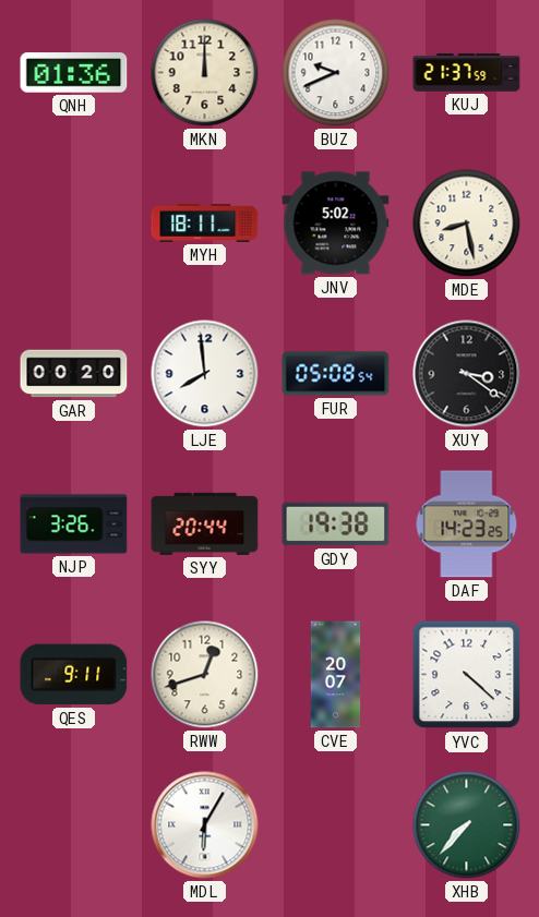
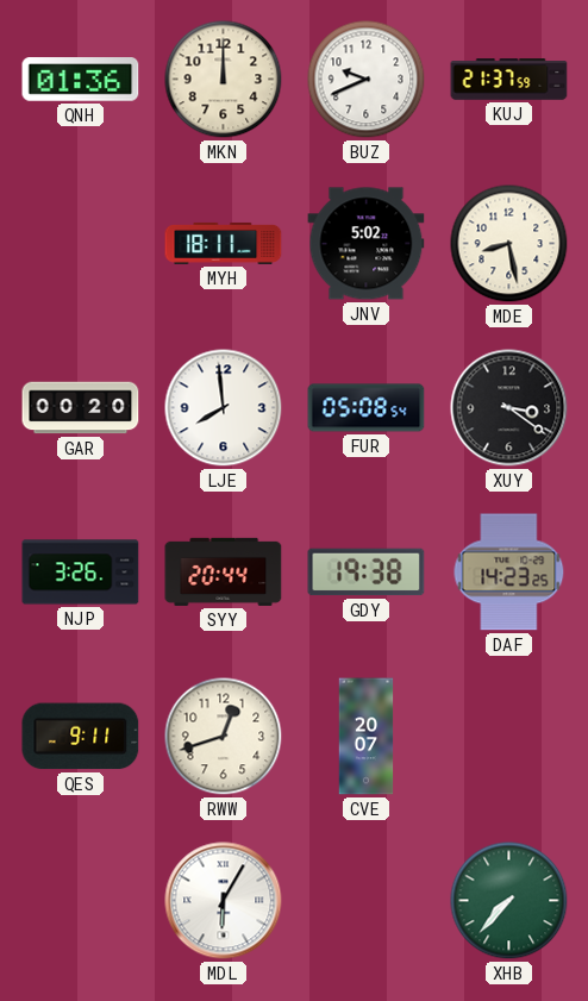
YVC: 4:22 -> none
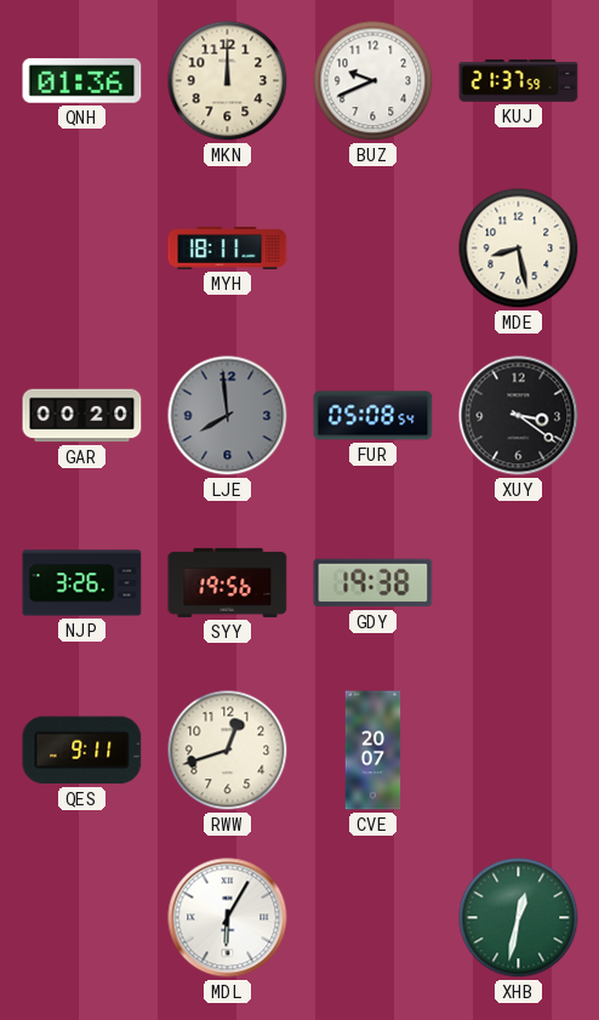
JNV: 5:02 -> none
LJE dial: white -> grey
SYY: 20:44 -> 19:56
DAF: 14:23 -> none
XHB: 7:37 -> 12:32
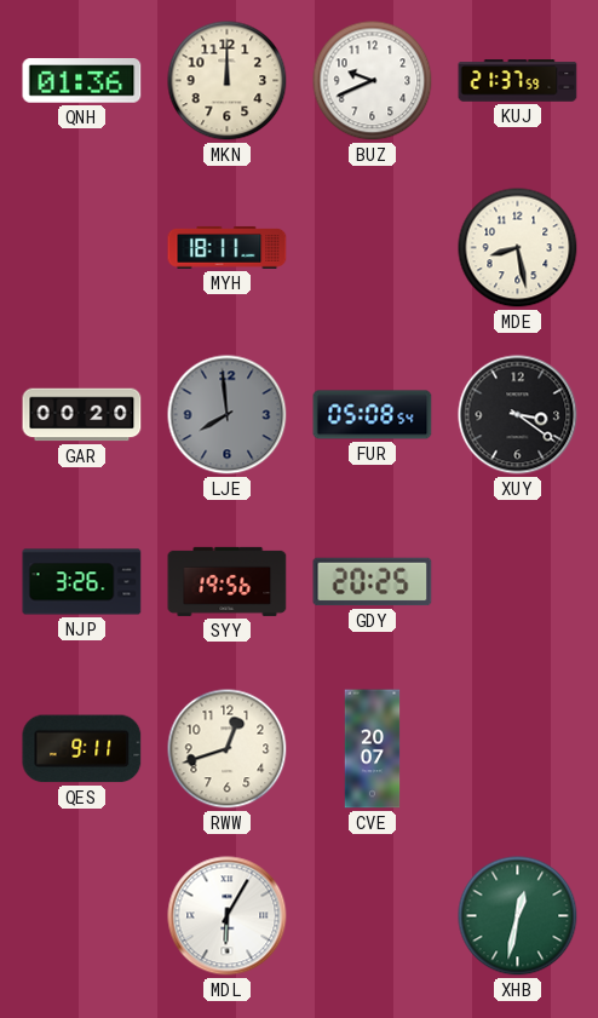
GDY: 19:38 -> 20:25
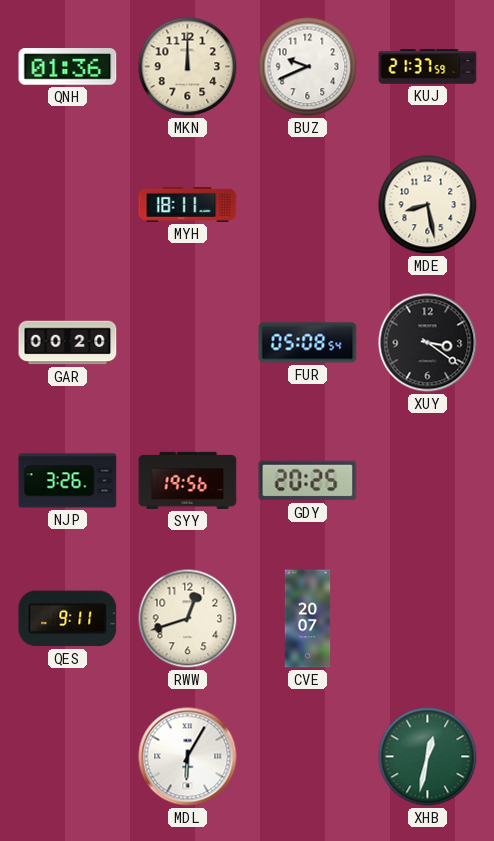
LJE: 7:59 -> none
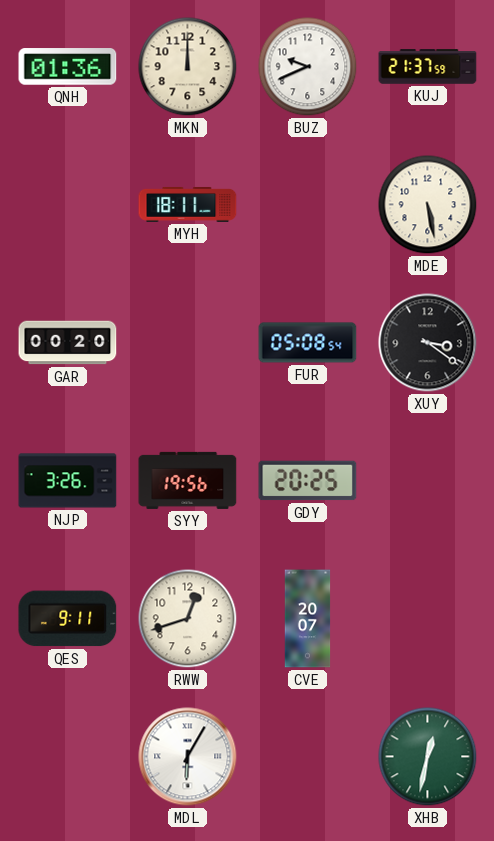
MDE: 8:28 -> 5:28
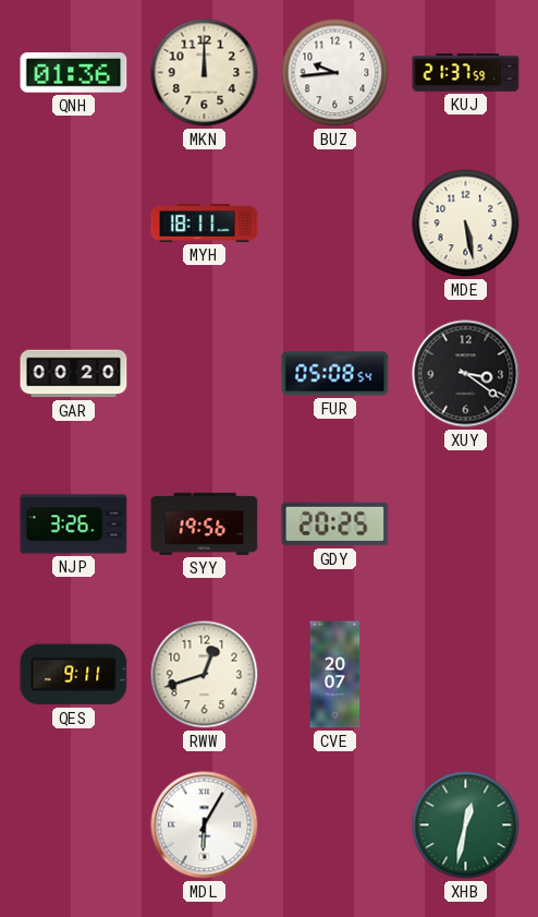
BUZ: 9:41 -> 9:44
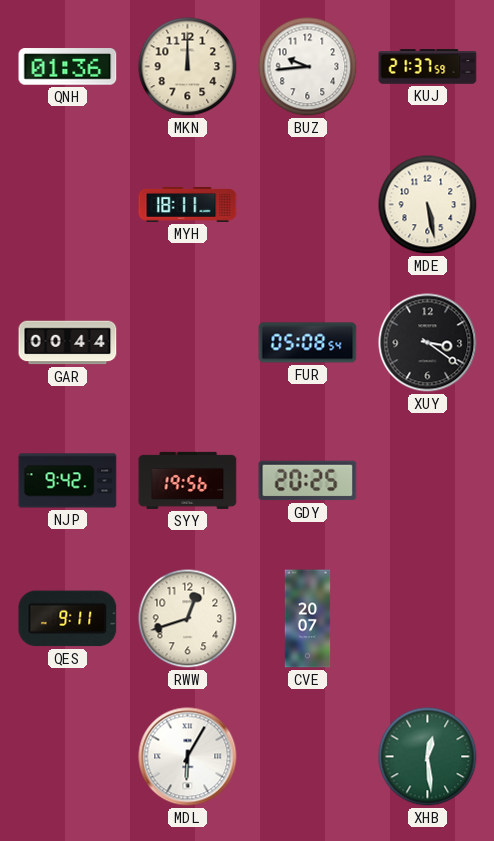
GAR: 00:20 -> 00:44
NJP: 3:26 -> 9:42
XHB: 12:32 -> 12:29
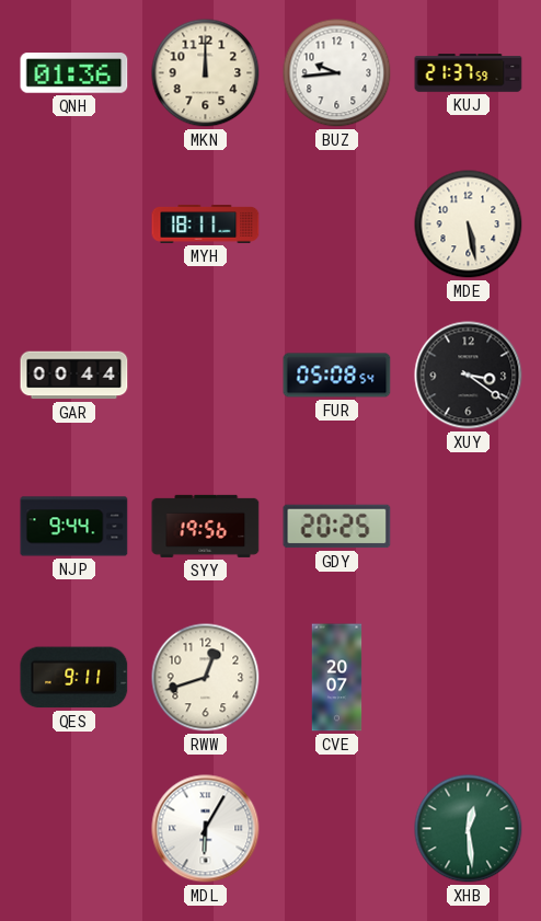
NJP: 9:42 -> 9:44
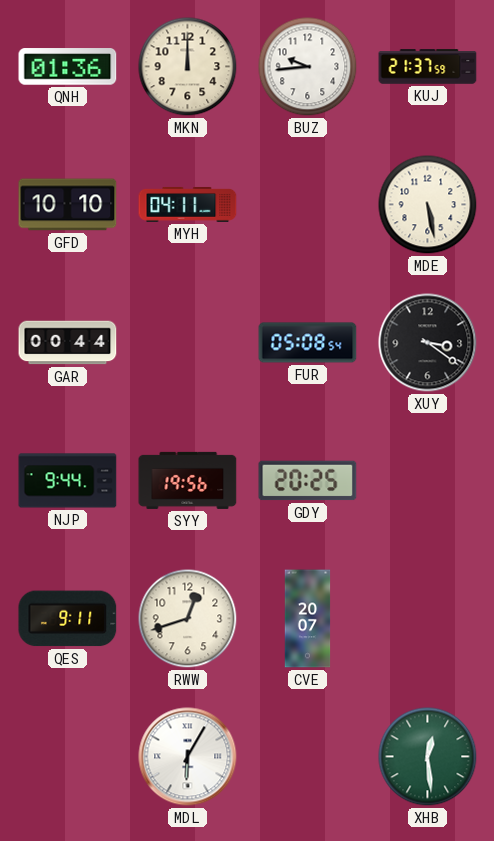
GFD: none -> 10:10
MYH: 18:11 -> 04:11
